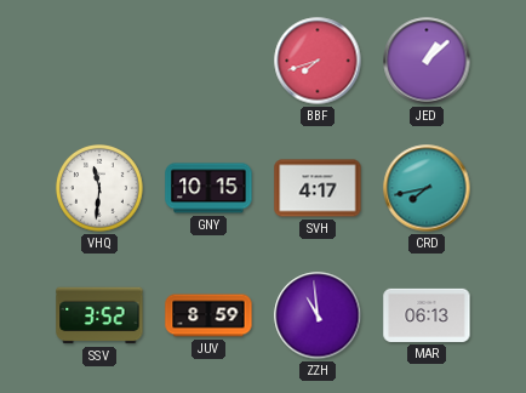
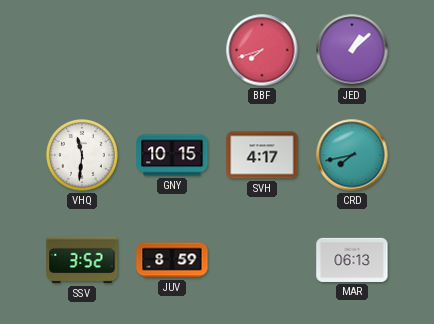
ZZH: 10:59 -> none
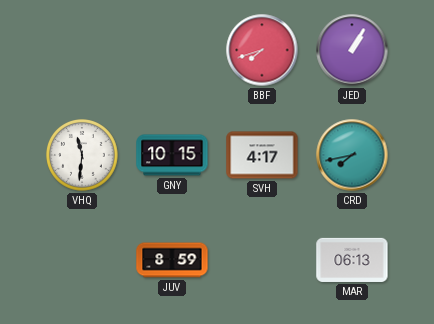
JED: 1:08 -> 1:05
SSV: 3:52 -> none
